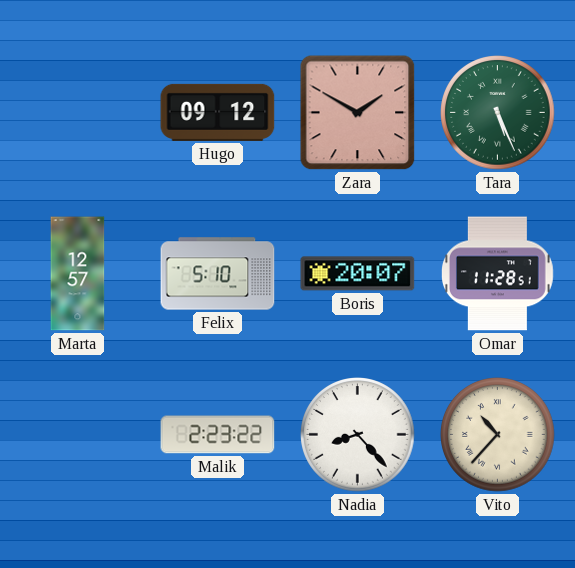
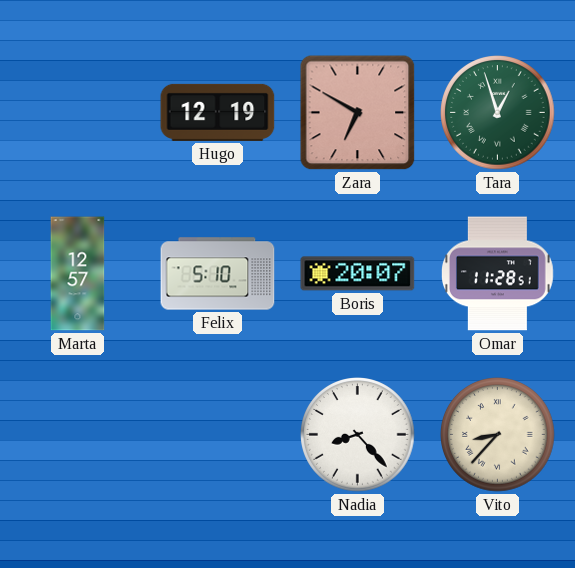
Hugo: 09:12 -> 12:19
Zara: 1:50 -> 6:50
Tara: 5:26 -> 12:57
Malik: 2:23 -> none
Vito: 10:37 -> 8:37
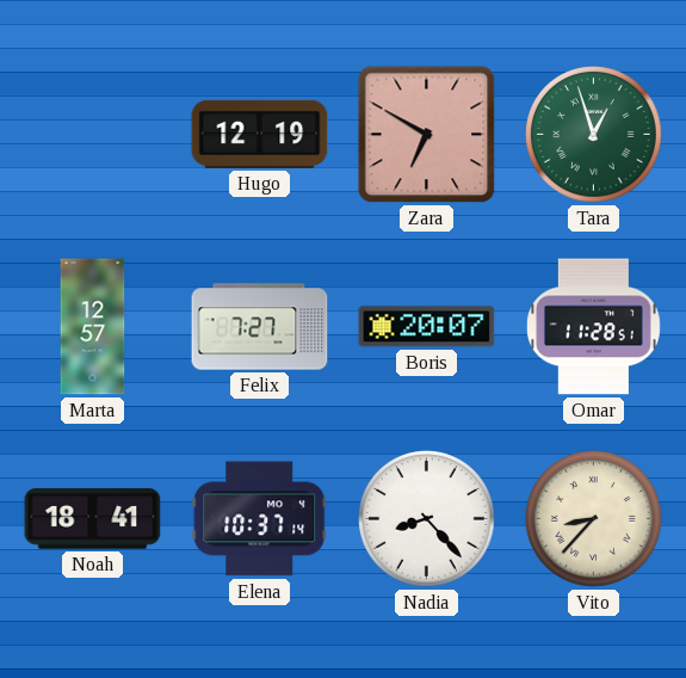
Felix: 5:10 -> 7:27
Noah: none -> 18:41
Elena: none -> 10:37
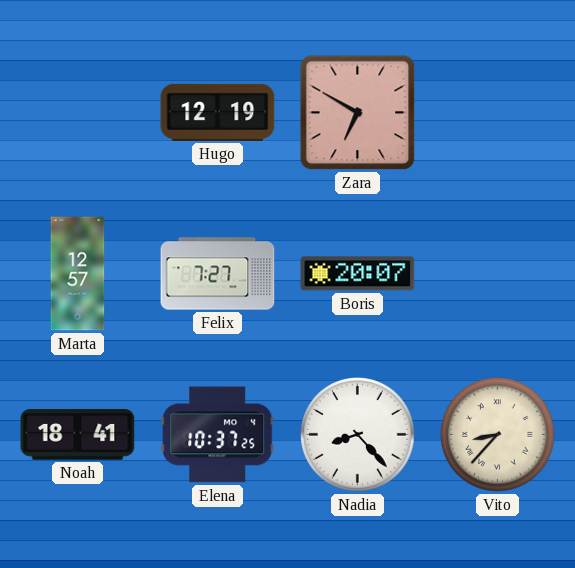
Tara: 12:57 -> none
Omar: 11:28 -> none
Elena: 10:37:14 -> 10:37:25
